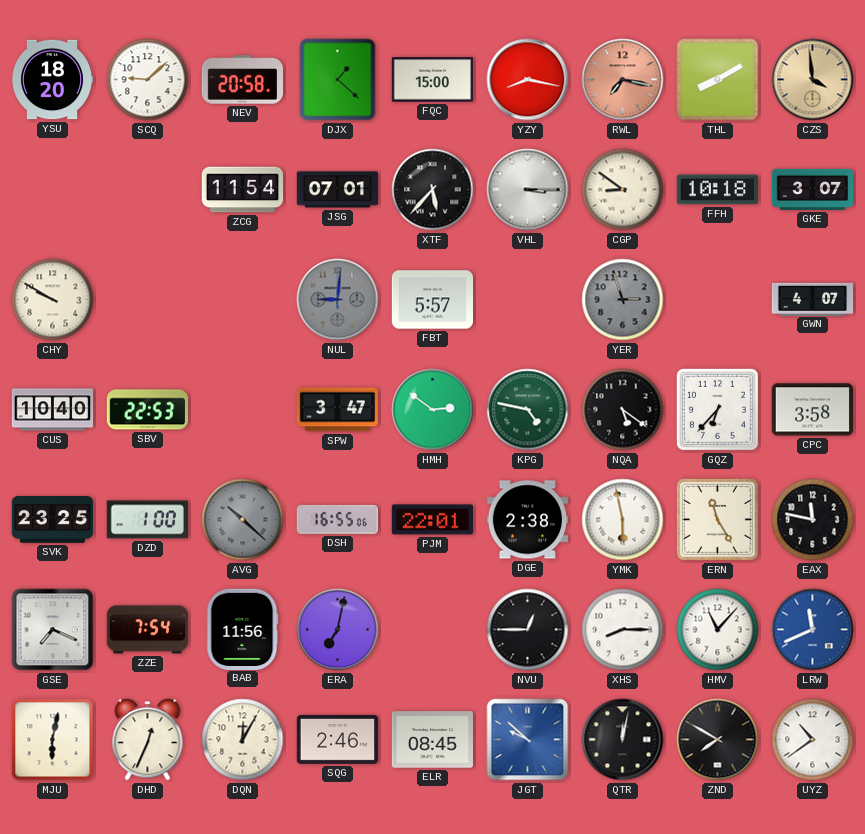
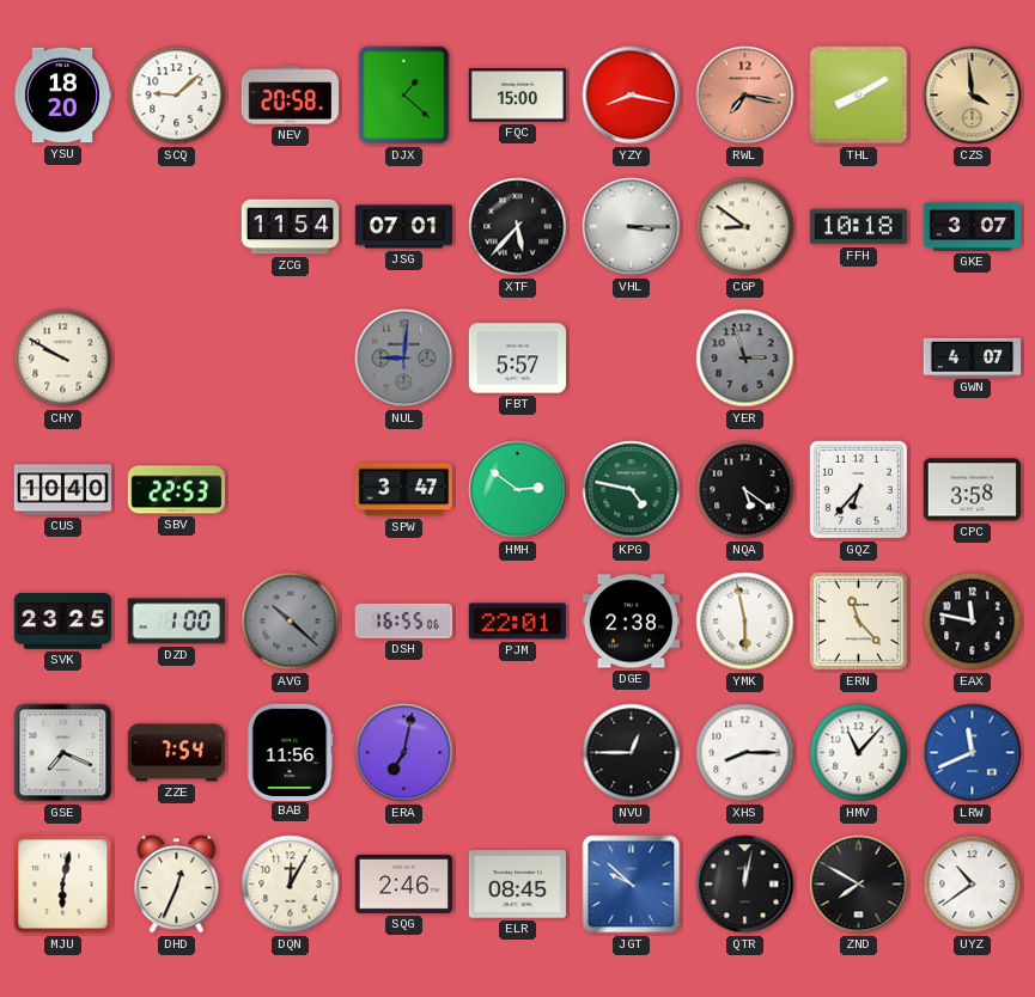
ERN: 11:25 -> 11:23
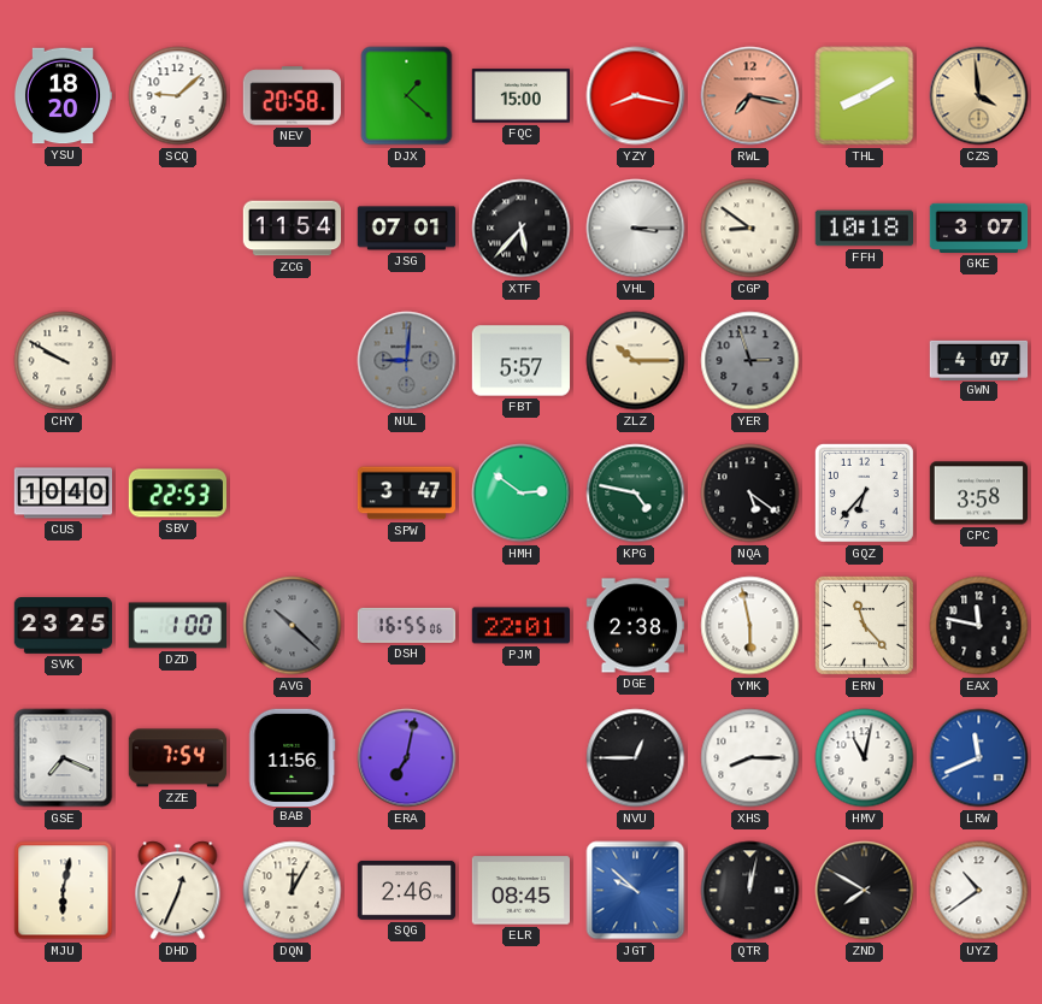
ZLZ: none -> 10:15
HMV: 11:07 -> 11:02
